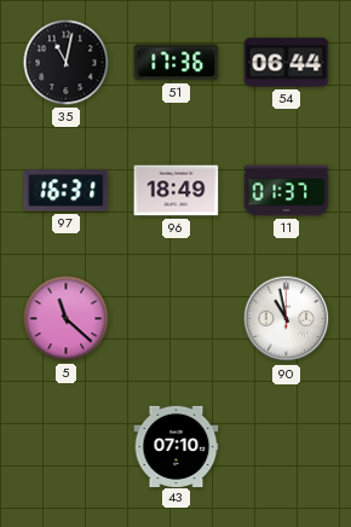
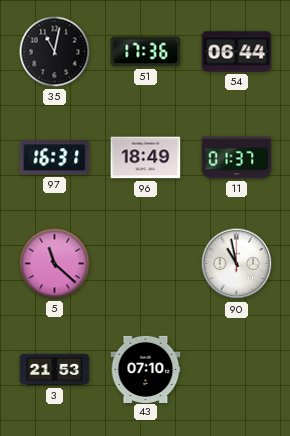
3: none -> 21:53
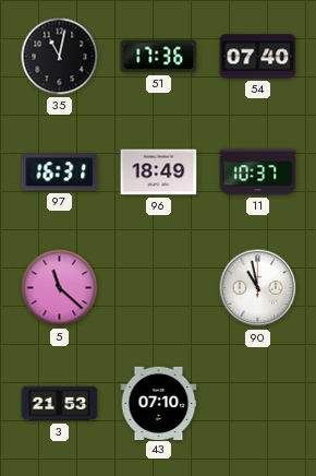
54: 06:44 -> 07:40
11: 01:37 -> 10:37
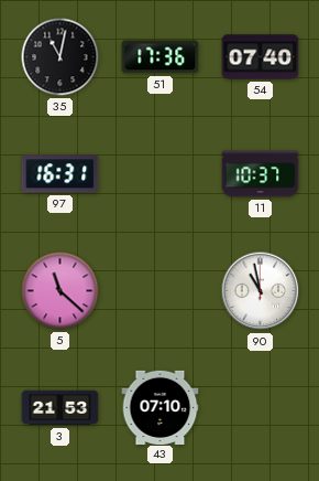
96: 18:49 -> none
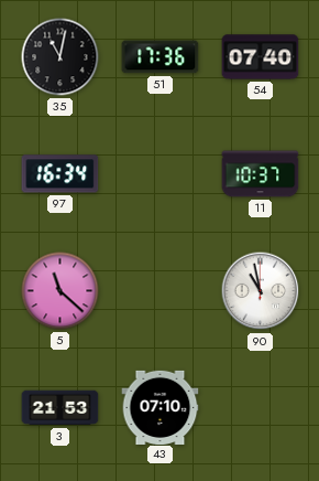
97: 16:31 -> 16:34
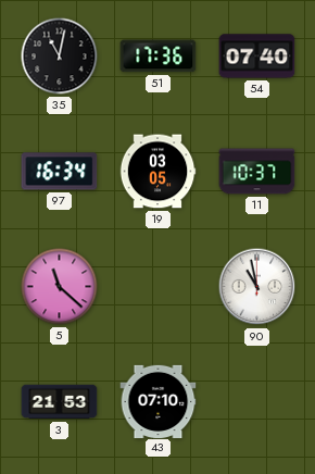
19: none -> 03:05
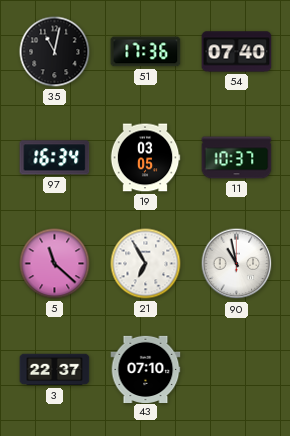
21: none -> 6:55
3: 21:53 -> 22:37
